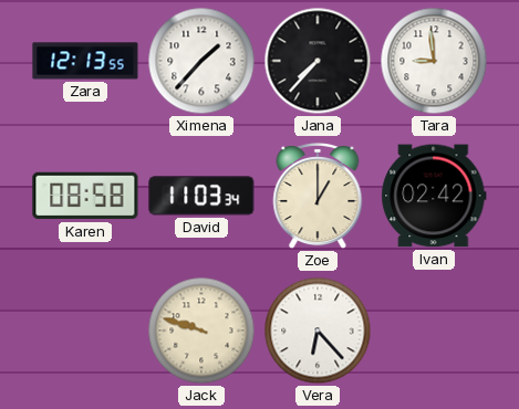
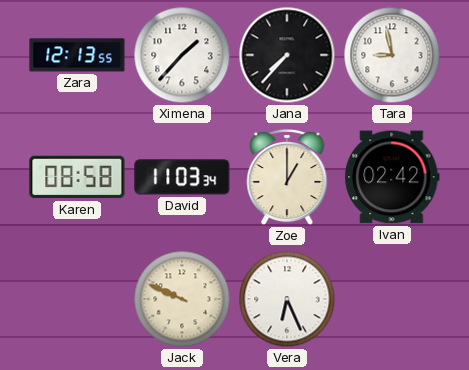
Tara: 8:59 -> 8:58
Jack: 9:48 -> 9:49
Vera: 6:23 -> 6:26
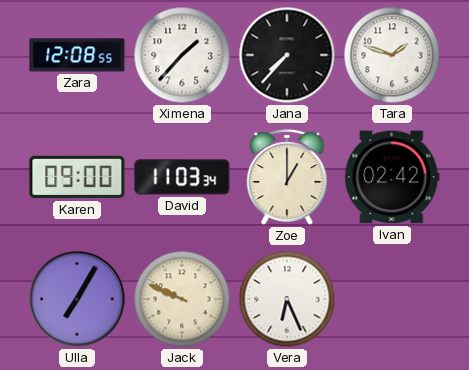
Zara: 12:13 -> 12:08
Tara: 8:58 -> 1:48
Karen: 08:58 -> 09:00
Ulla: none -> 7:05
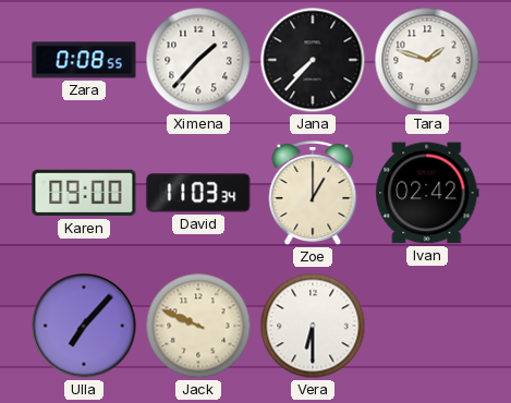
Zara: 12:08 -> 0:08
Ulla: 7:05 -> 7:07
Vera: 6:26 -> 6:30
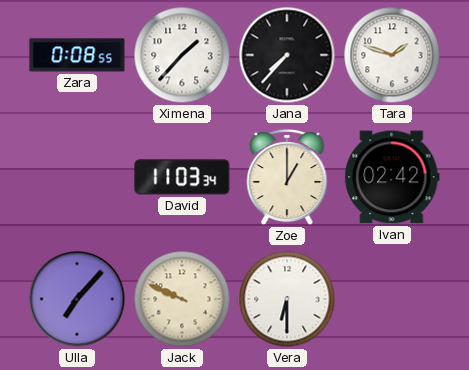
Karen: 09:00 -> none
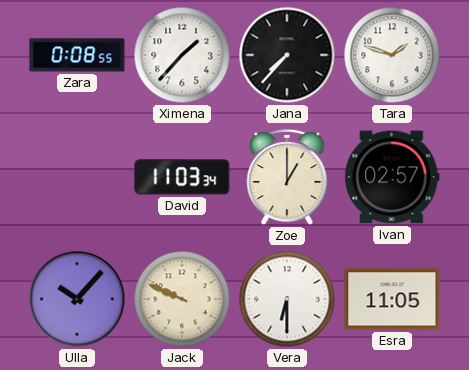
Ivan: 02:42 -> 02:57
Ulla: 7:07 -> 10:07
Esra: none -> 11:05
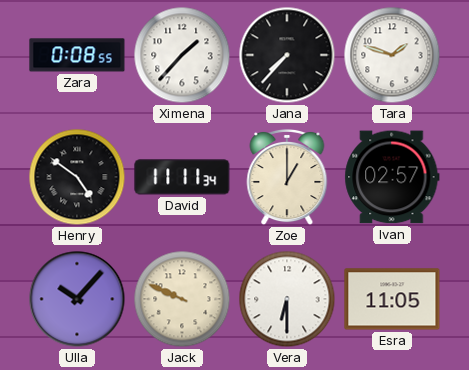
Henry: none -> 4:51
David: 11:03 -> 11:11
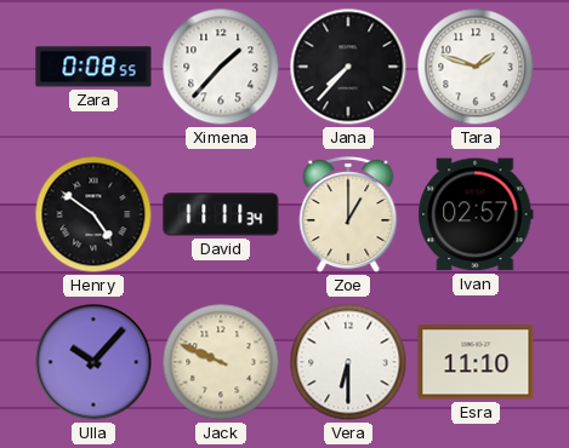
Esra: 11:05 -> 11:10
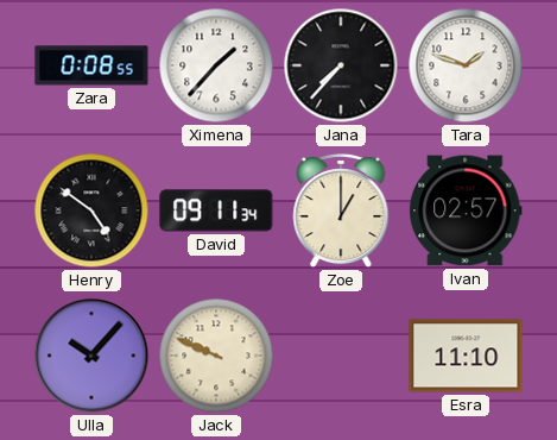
David: 11:11 -> 09:11
Vera: 6:30 -> none
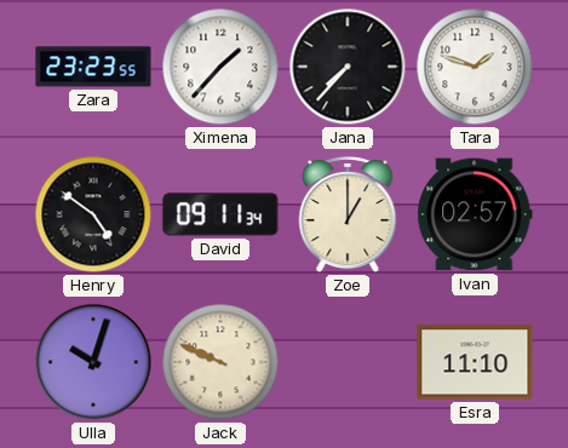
Zara: 0:08 -> 23:23
Ulla: 10:07 -> 10:03
